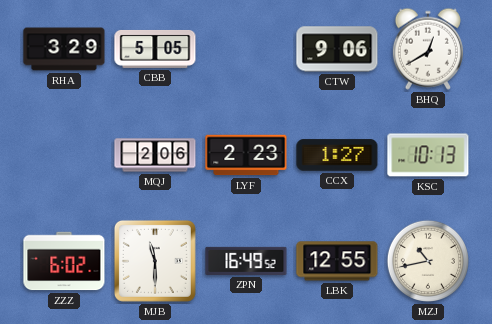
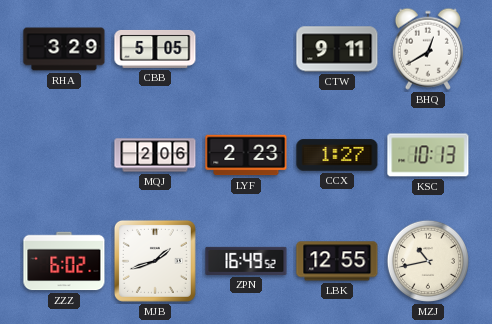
CTW: 9:06 -> 9:11
MJB: 11:30 -> 1:42
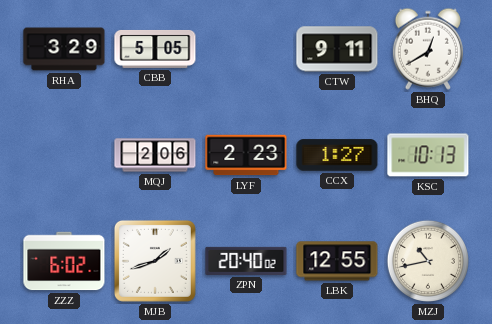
ZPN: 16:49 -> 20:40
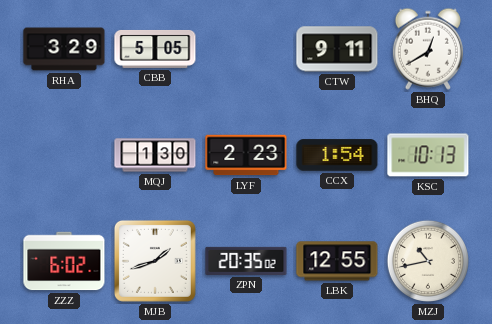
MQJ: 2:06 -> 1:30
CCX: 1:27 -> 1:54
ZPN: 20:40 -> 20:35
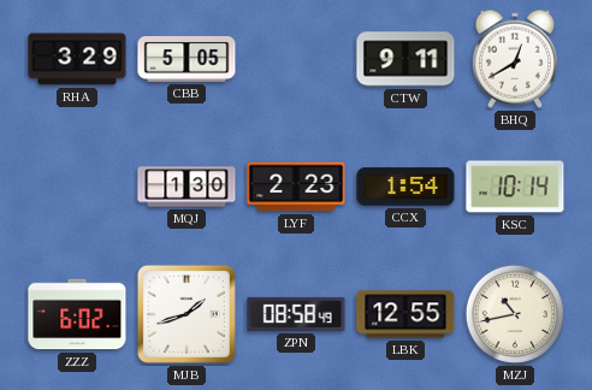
KSC: 10:13 -> 10:14
ZPN: 20:35 -> 08:58
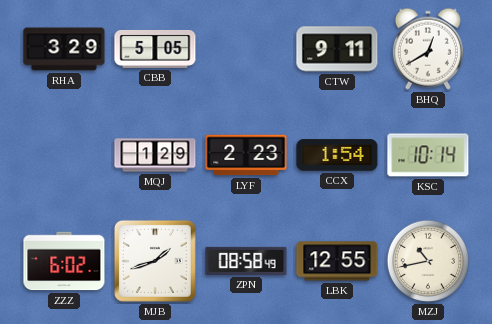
MQJ: 1:30 -> 1:29
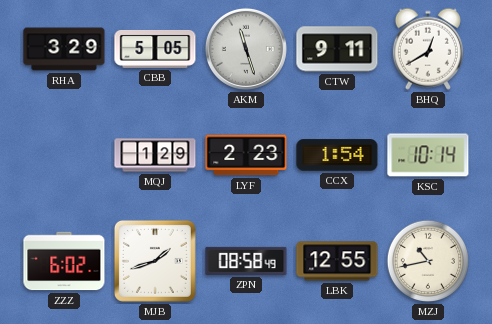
AKM: none -> 11:27
